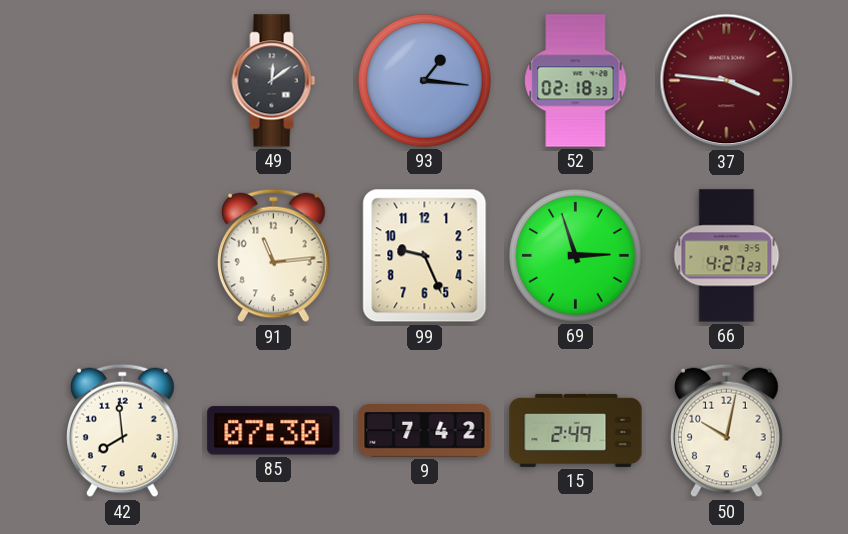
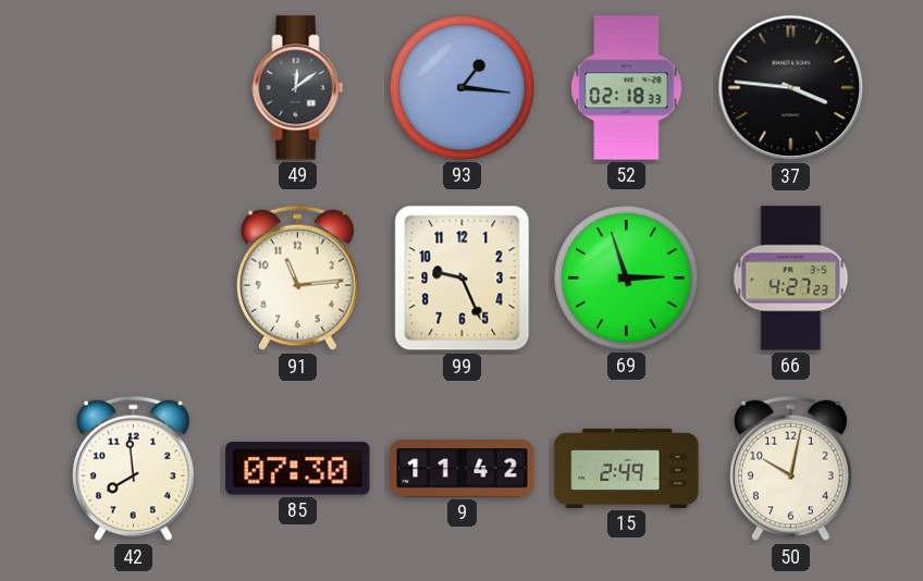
37 dial: burgundy -> black
9: 7:42 -> 11:42
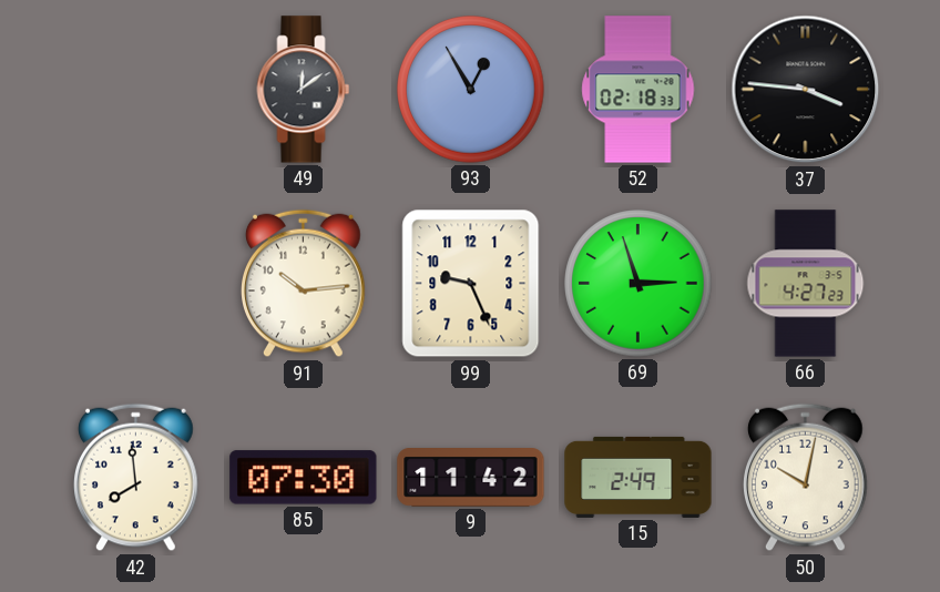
93: 1:16 -> 12:55
91: 11:14 -> 10:14
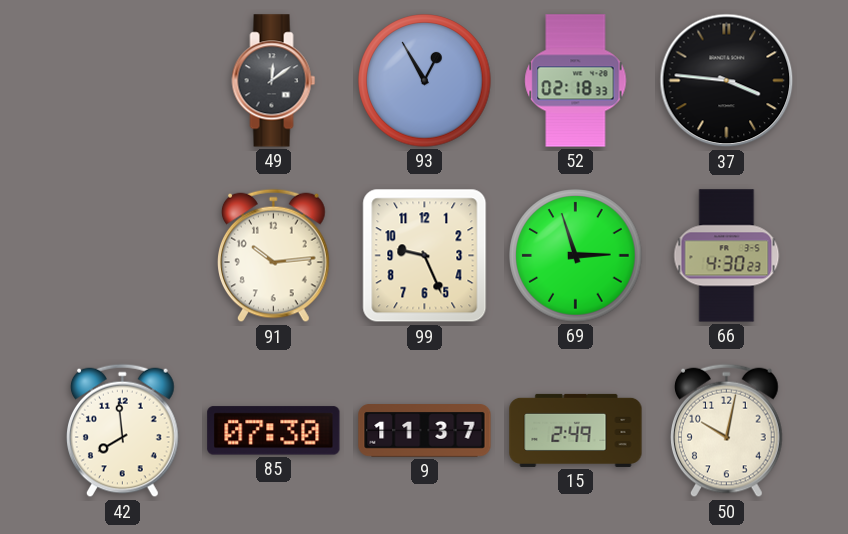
66: 4:27 -> 4:30
9: 11:42 -> 11:37
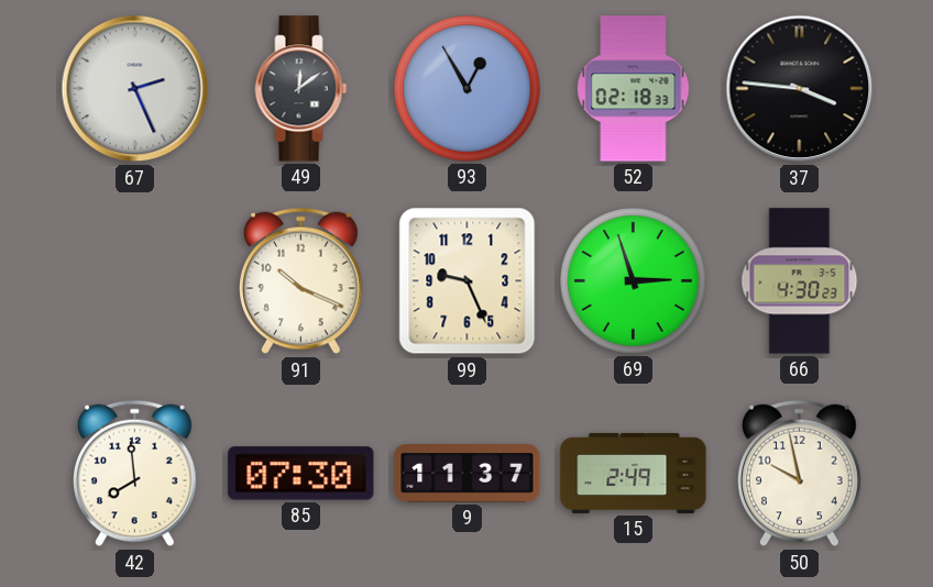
67: none -> 2:26
91: 10:14 -> 10:19
50: 10:02 -> 9:58
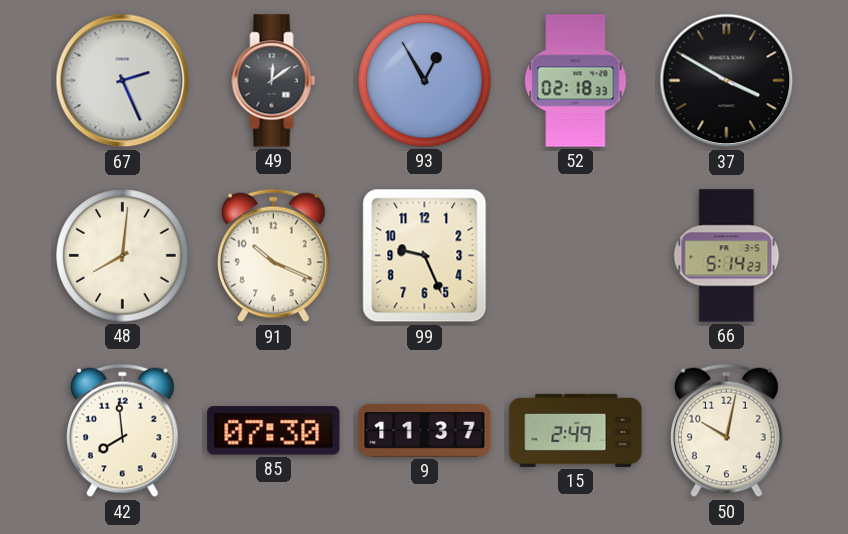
37: 3:46 -> 3:50
48: none -> 8:01
69: 2:57 -> none
66: 4:30 -> 5:14
50: 9:58 -> 10:02
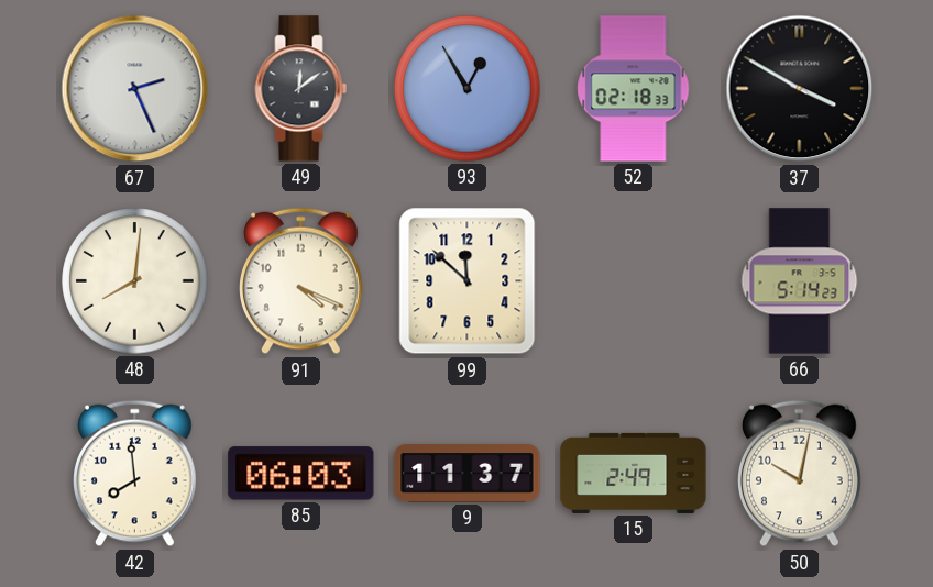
91: 10:19 -> 4:19
99: 9:26 -> 11:52
85: 07:30 -> 06:03
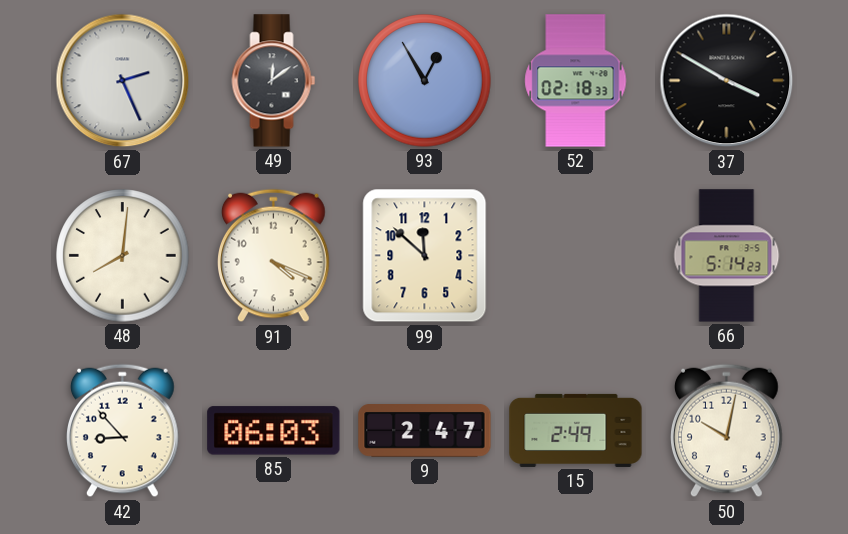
42: 7:59 -> 8:53
9: 11:37 -> 2:47
